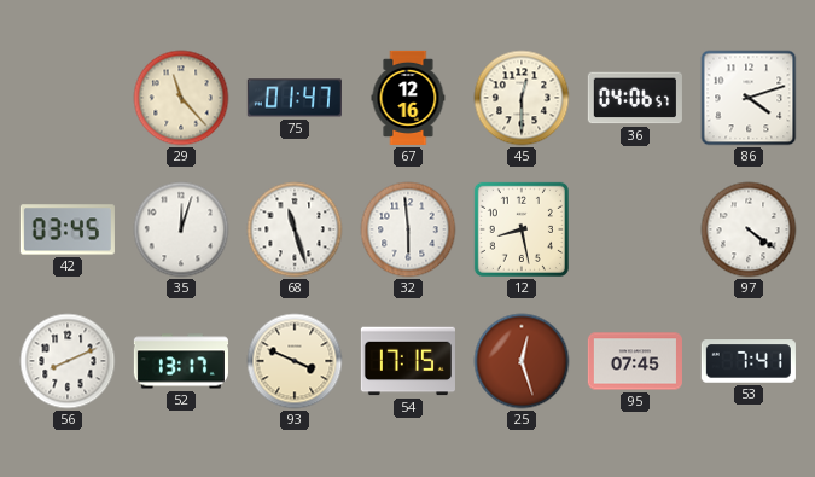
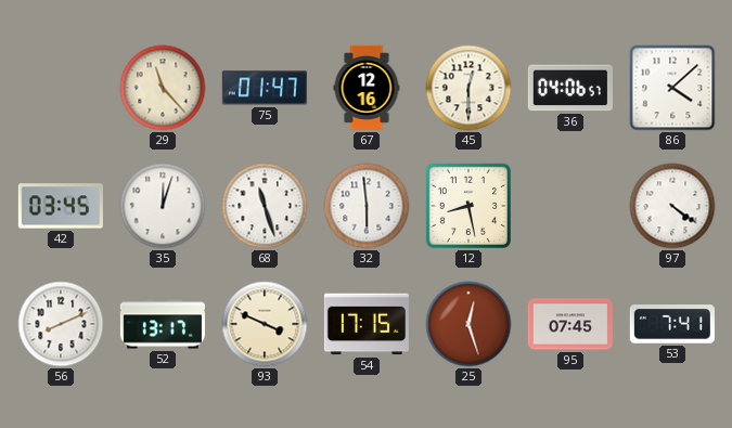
86: 4:12 -> 4:08
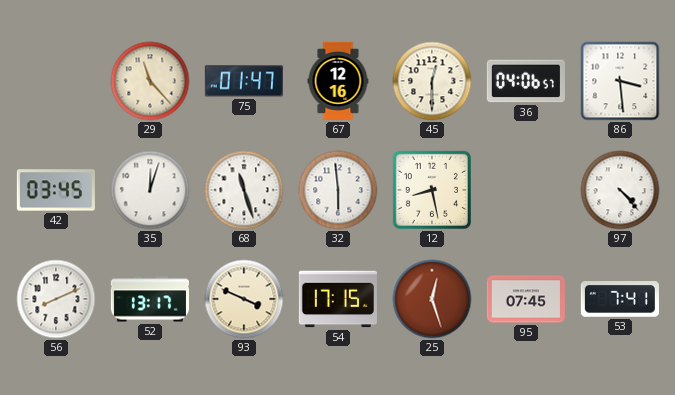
86: 4:08 -> 3:29
97: 4:21 -> 4:23
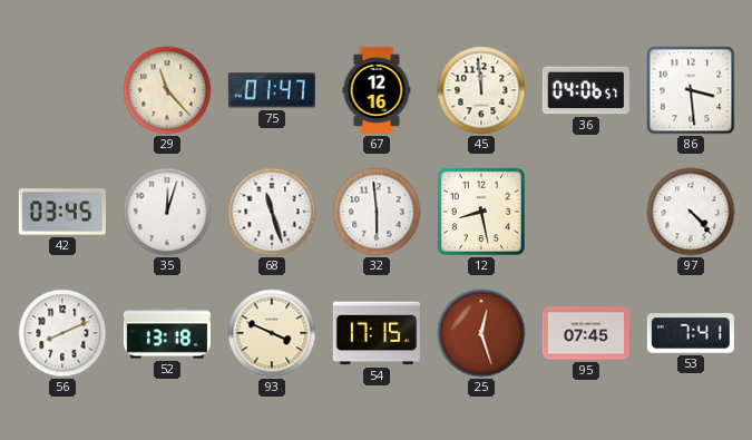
45: 12:30 -> 11:59
52: 13:17 -> 13:18
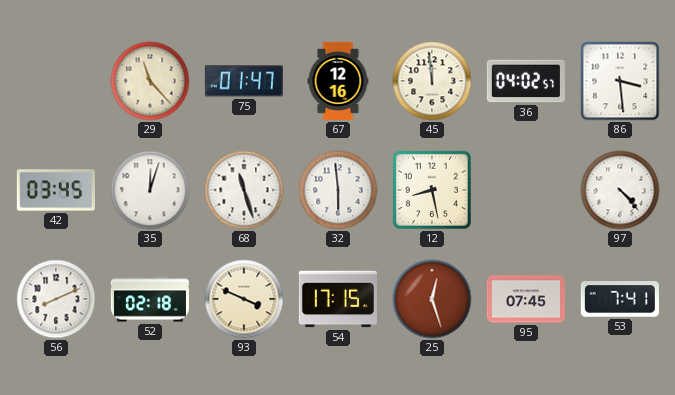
36: 04:06 -> 04:02
52: 13:18 -> 02:18
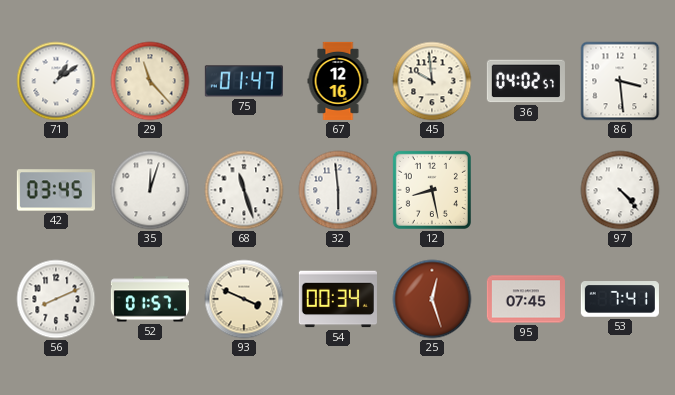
71: none -> 1:09
45: 11:59 -> 9:59
52: 02:18 -> 01:57
54: 17:15 -> 00:34
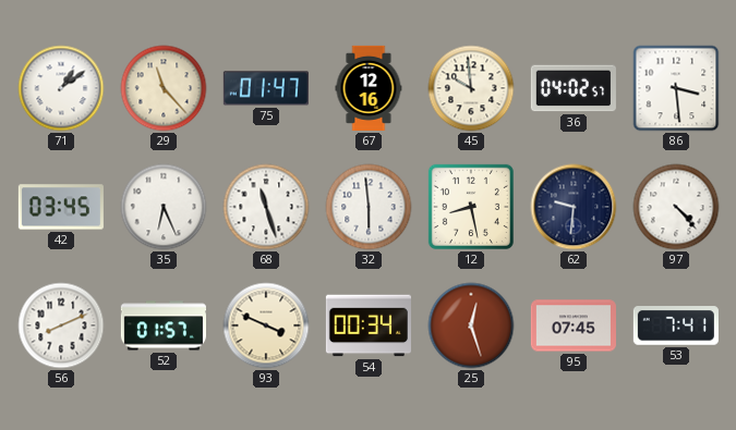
35: 12:03 -> 6:26
62: none -> 9:31
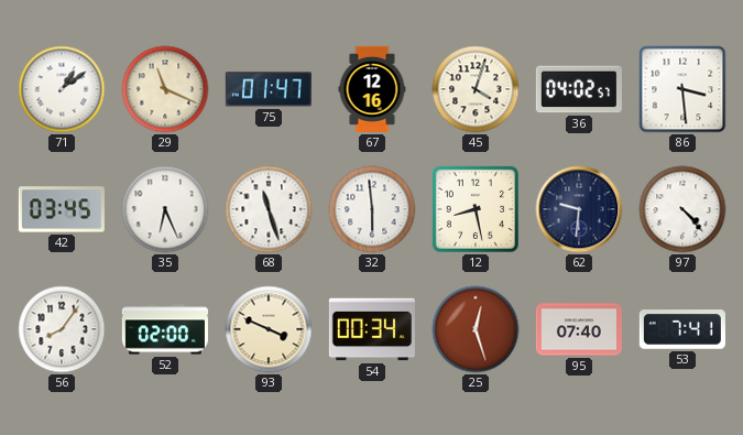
29: 11:23 -> 11:19
45: 9:59 -> 4:03
56: 8:11 -> 8:06
52: 01:57 -> 02:00
95: 07:45 -> 07:40
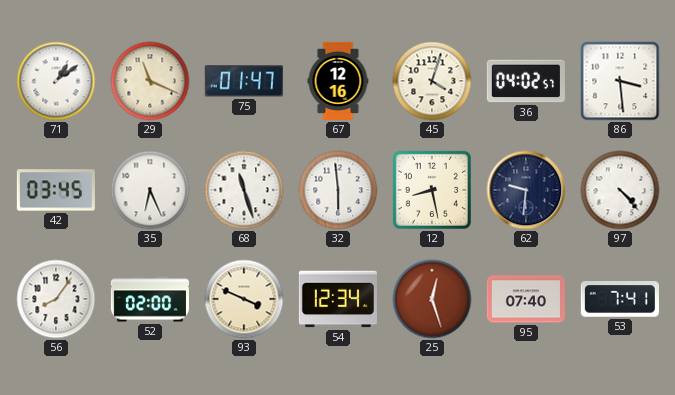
54: 00:34 -> 12:34
